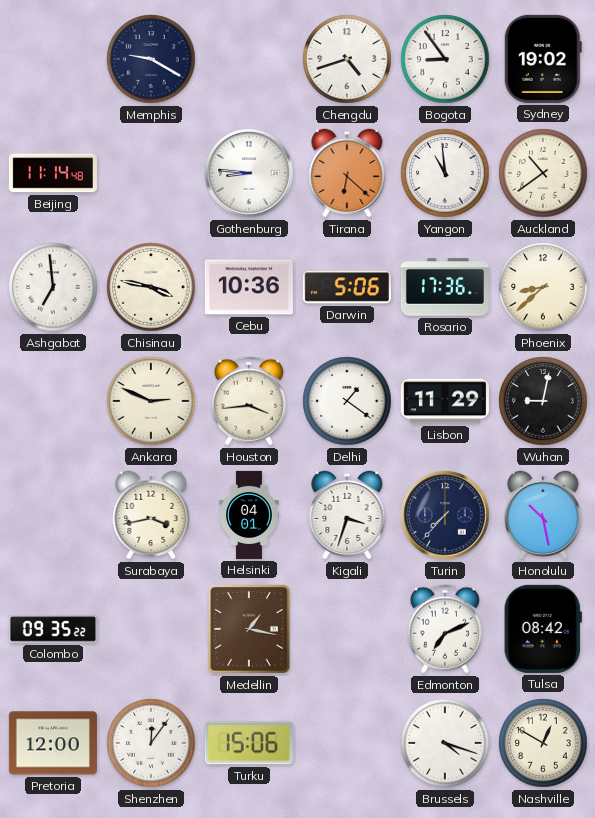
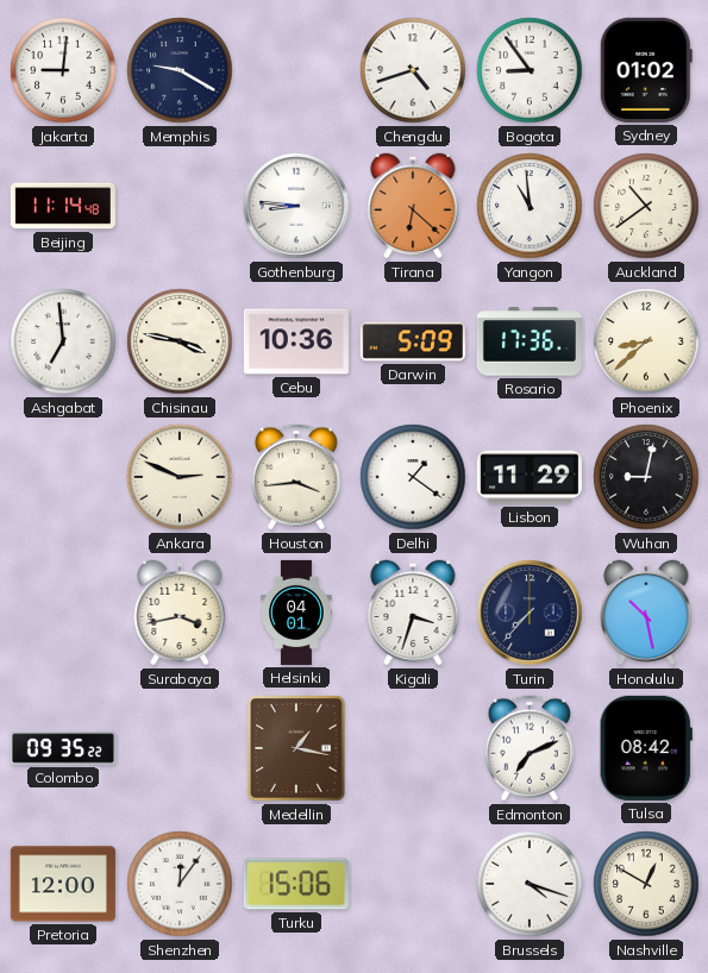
Jakarta: none -> 9:01
Sydney: 19:02 -> 01:02
Darwin: 5:06 -> 5:09
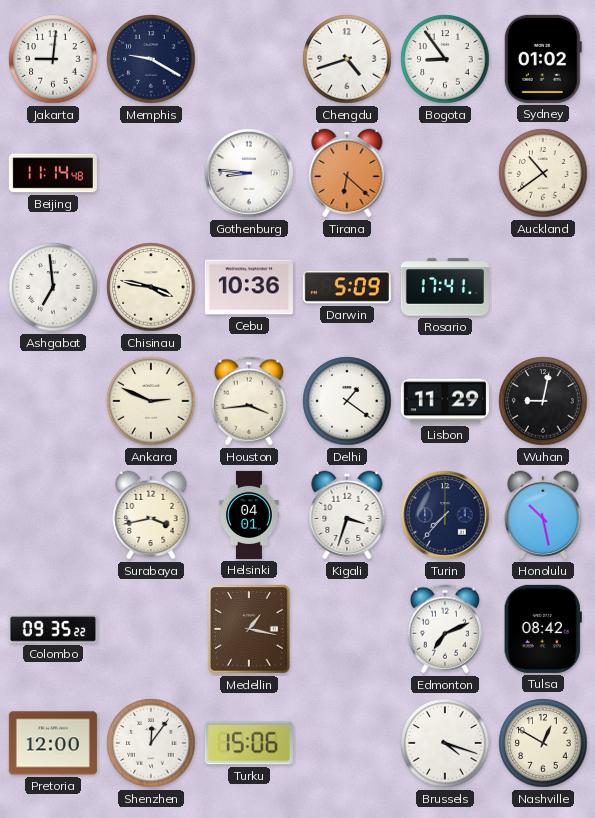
Yangon: 10:59 -> none
Rosario: 17:36 -> 17:41
Phoenix: 8:38 -> none
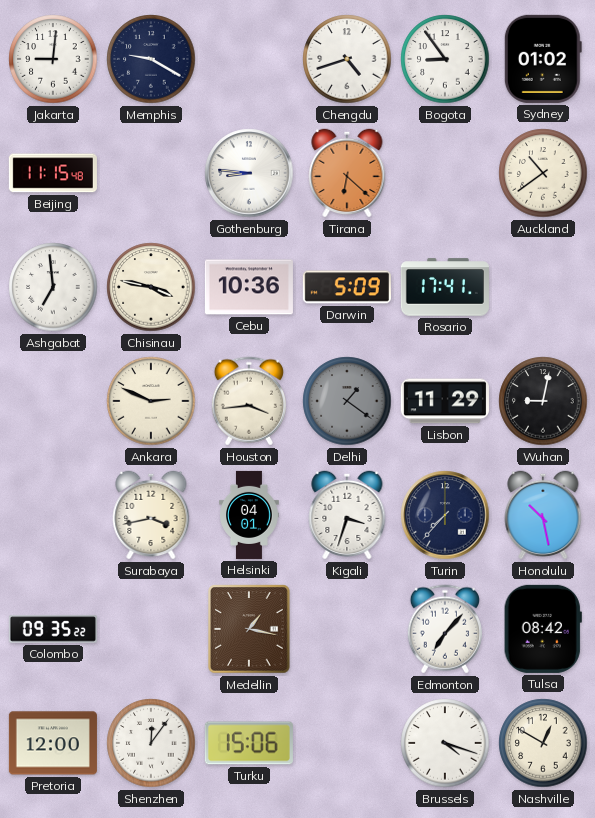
Beijing: 11:14 -> 11:15
Delhi dial: white -> grey
Edmonton: 7:11 -> 7:07
